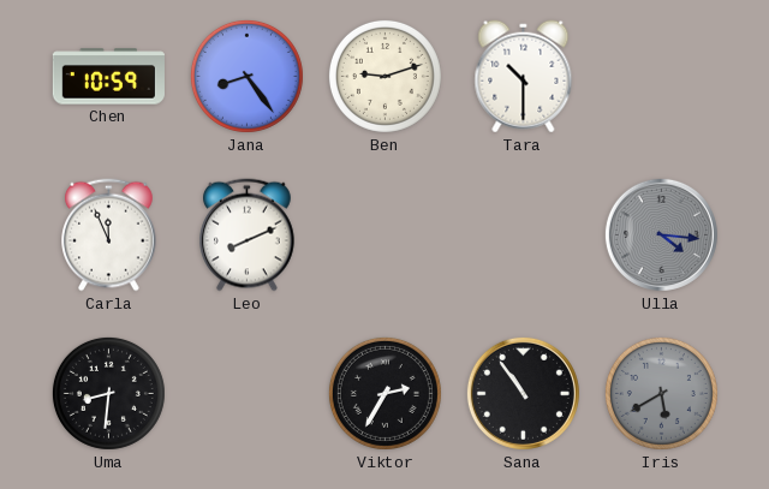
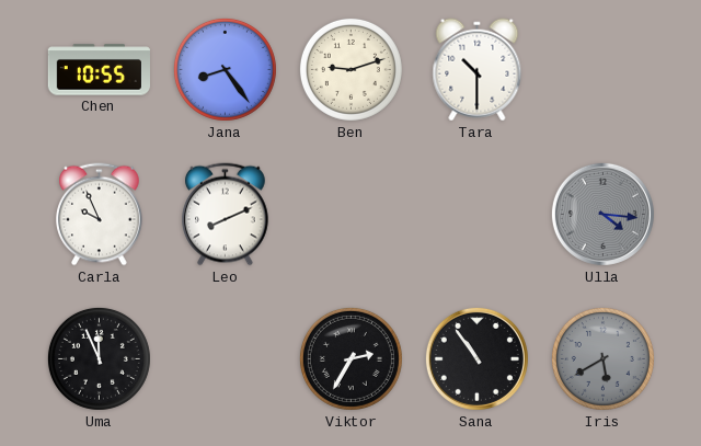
Chen: 10:59 -> 10:55
Carla: 11:56 -> 9:56
Uma: 8:31 -> 11:56
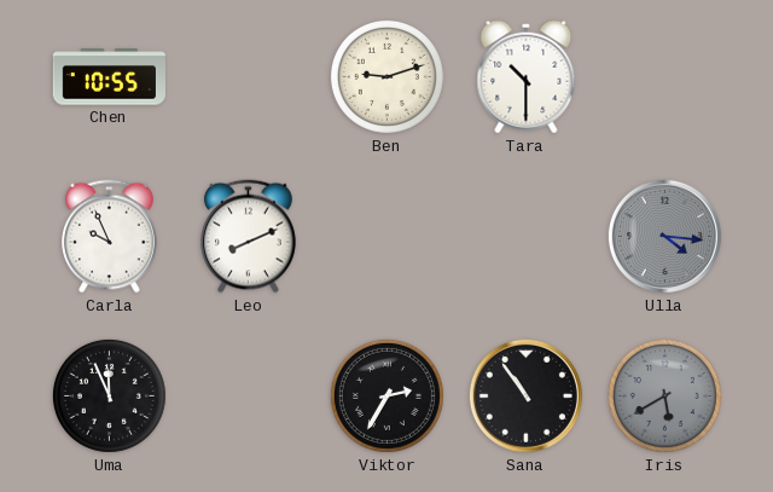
Jana: 8:24 -> none
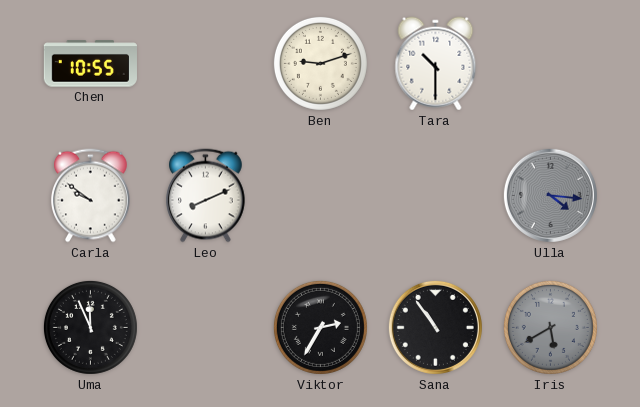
Carla: 9:56 -> 9:51
